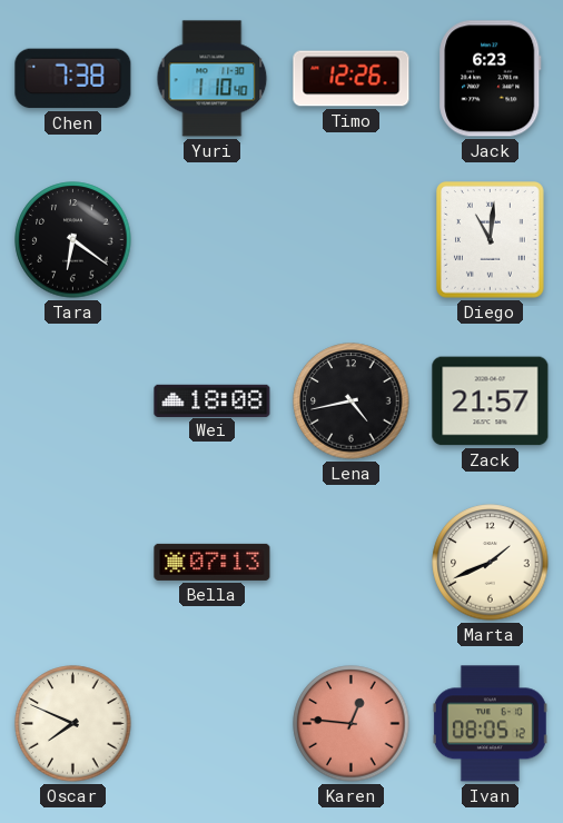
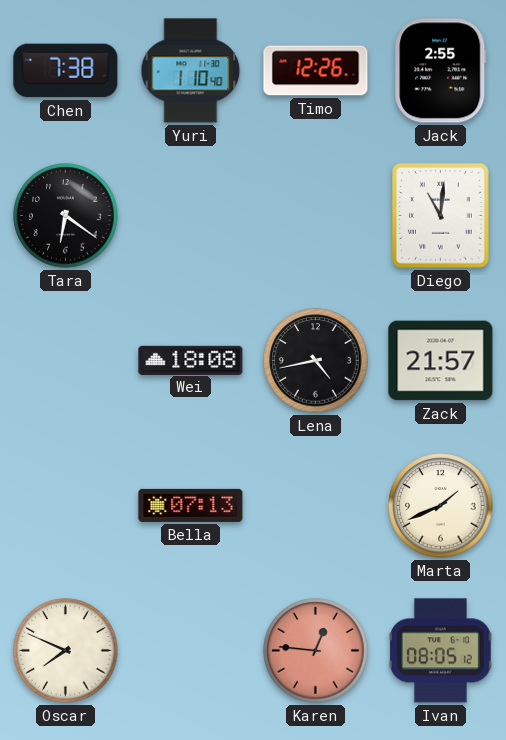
Jack: 6:23 -> 2:55
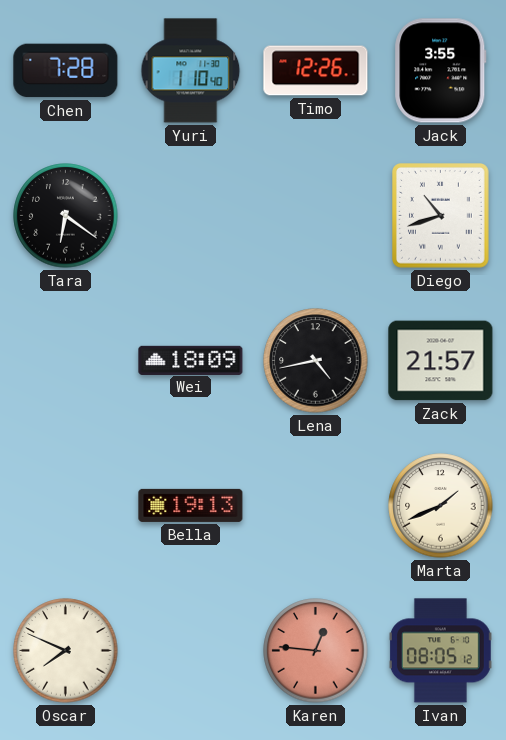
Chen: 7:38 -> 7:28
Jack: 2:55 -> 3:55
Diego: 11:01 -> 10:42
Wei: 18:08 -> 18:09
Bella: 07:13 -> 19:13
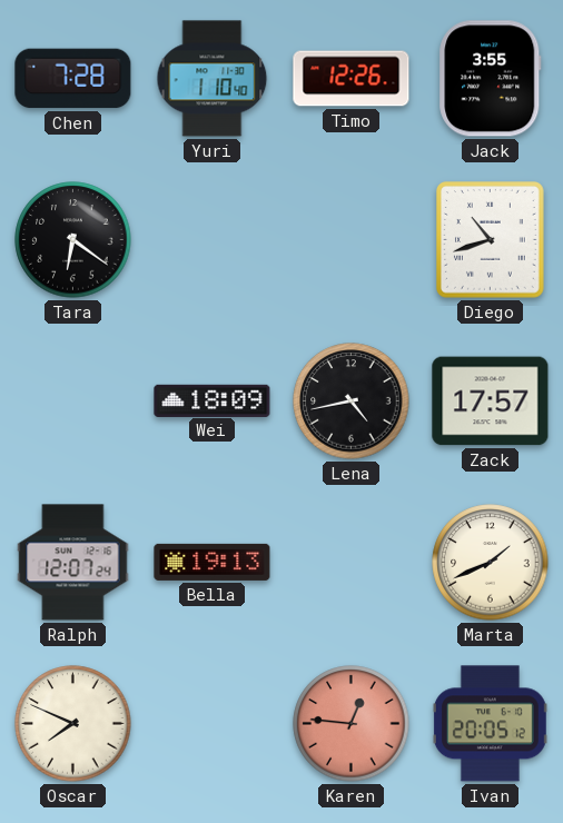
Zack: 21:57 -> 17:57
Ralph: none -> 12:07
Ivan: 08:05 -> 20:05
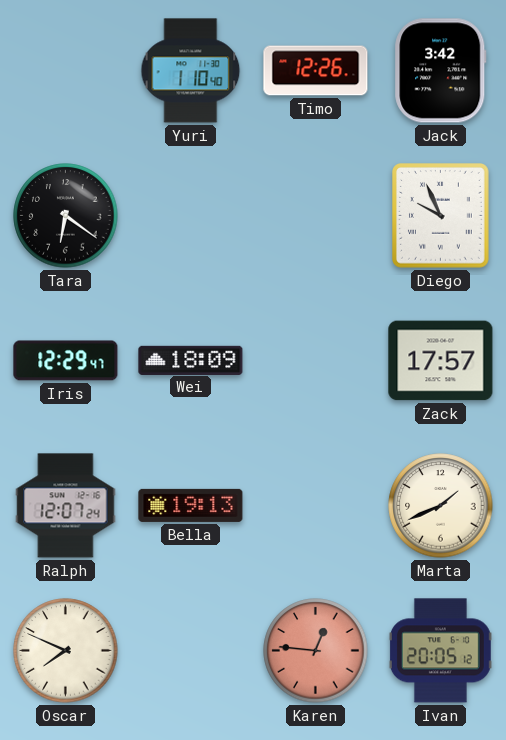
Chen: 7:28 -> none
Jack: 3:55 -> 3:42
Diego: 10:42 -> 9:56
Iris: none -> 12:29
Lena: 4:43 -> none
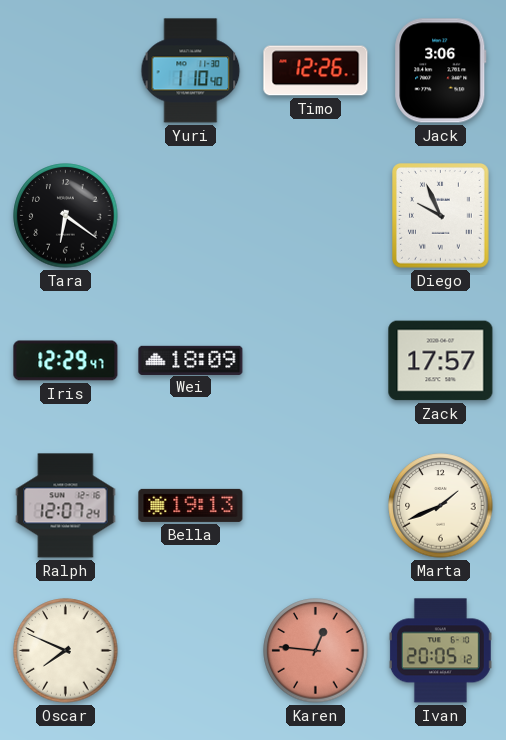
Jack: 3:42 -> 3:06
